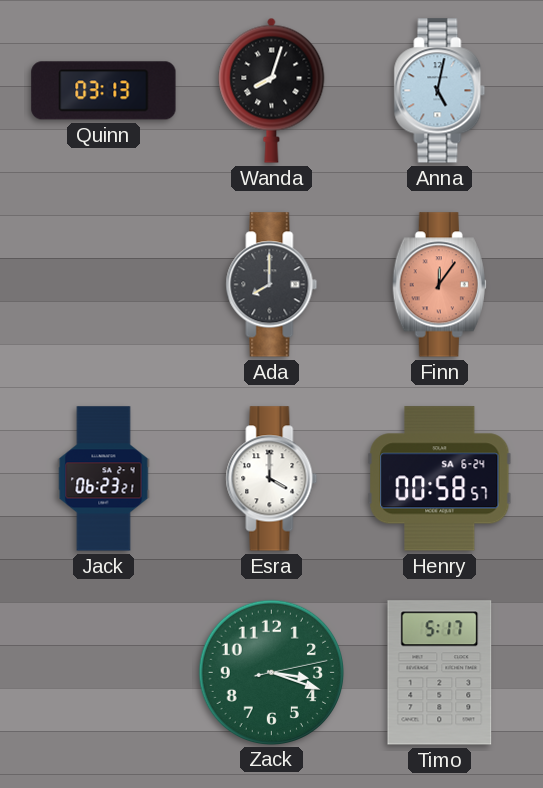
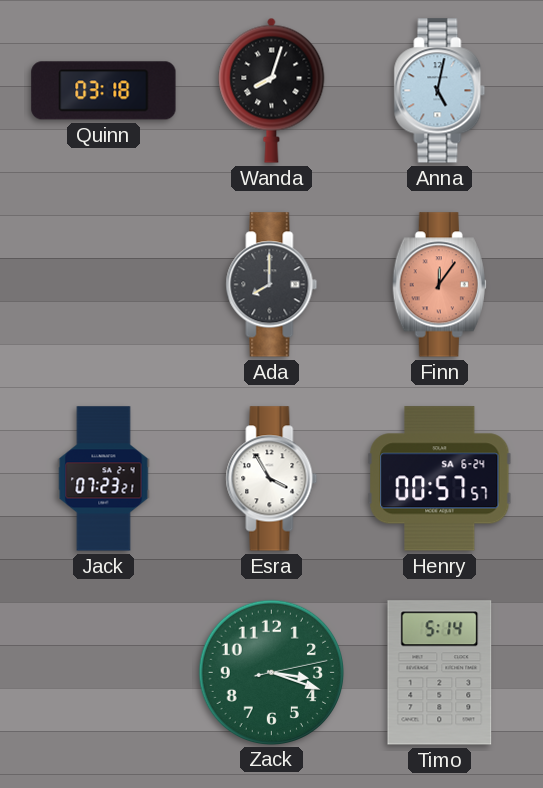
Quinn: 03:13 -> 03:18
Jack: 06:23 -> 07:23
Esra: 4:00 -> 3:55
Henry: 00:58 -> 00:57
Timo: 5:17 -> 5:14
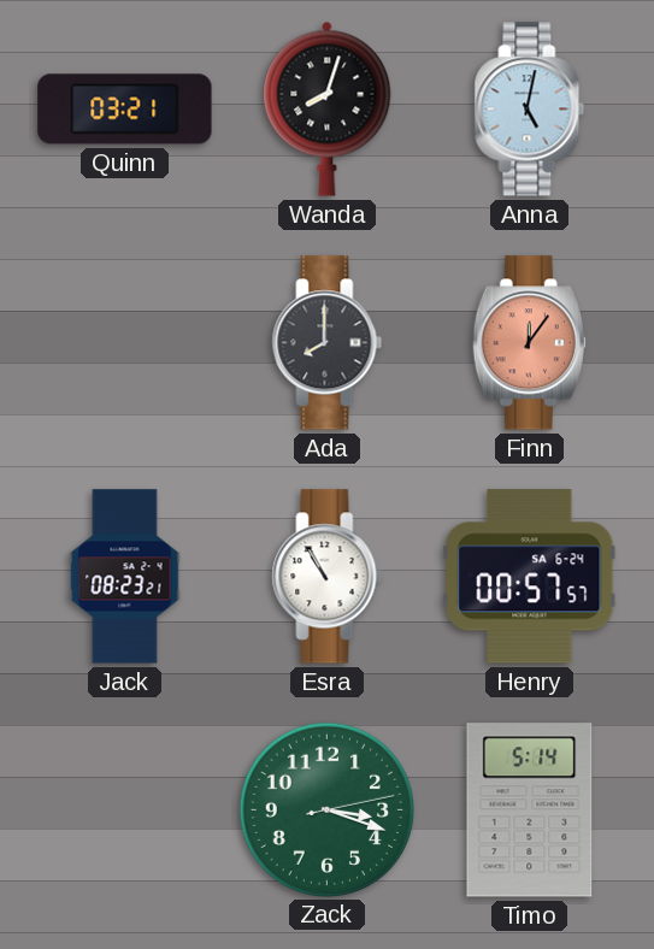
Quinn: 03:18 -> 03:21
Jack: 07:23 -> 08:23
Esra: 3:55 -> 10:55
